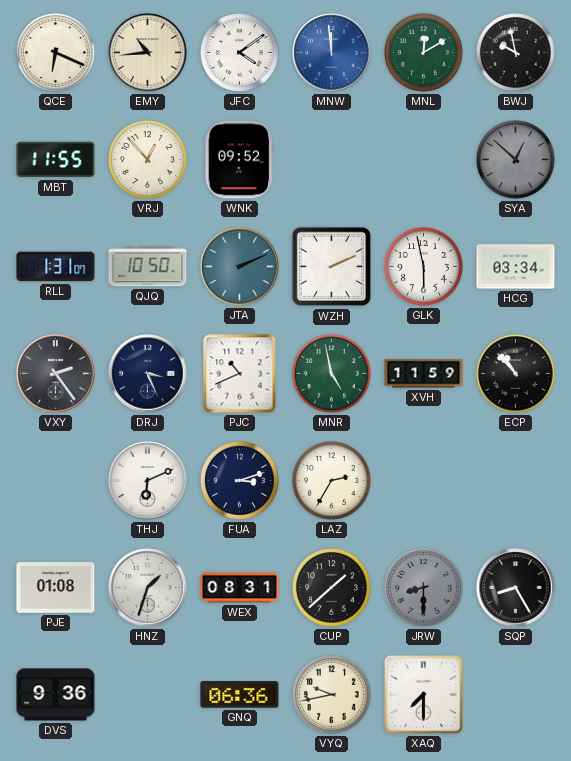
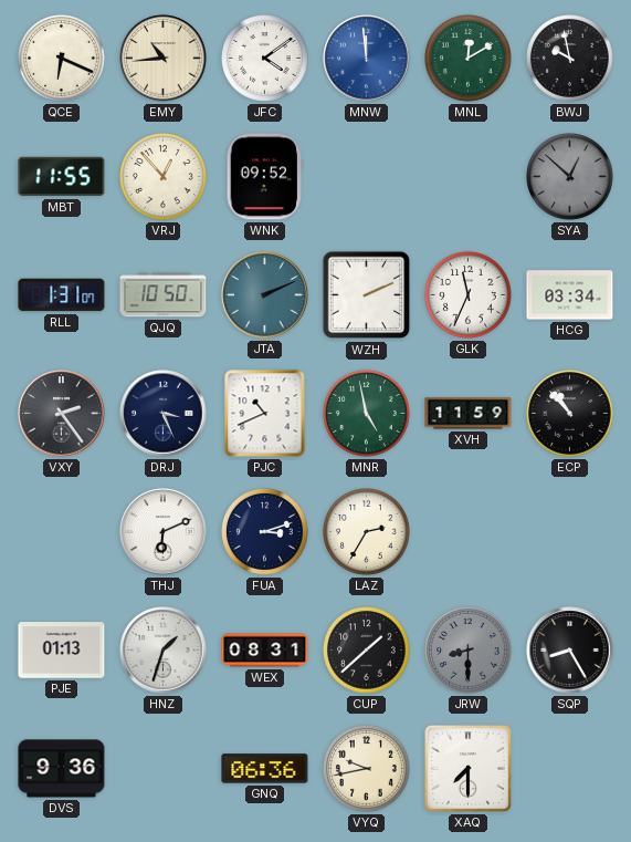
GLK: 5:58 -> 11:34
PJE: 01:08 -> 01:13
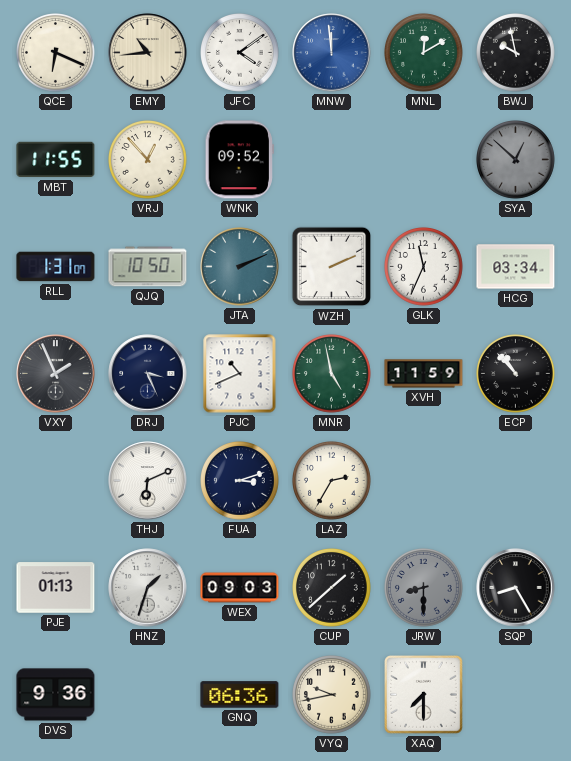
VXY: 2:24 -> 1:56
WEX: 08:31 -> 09:03
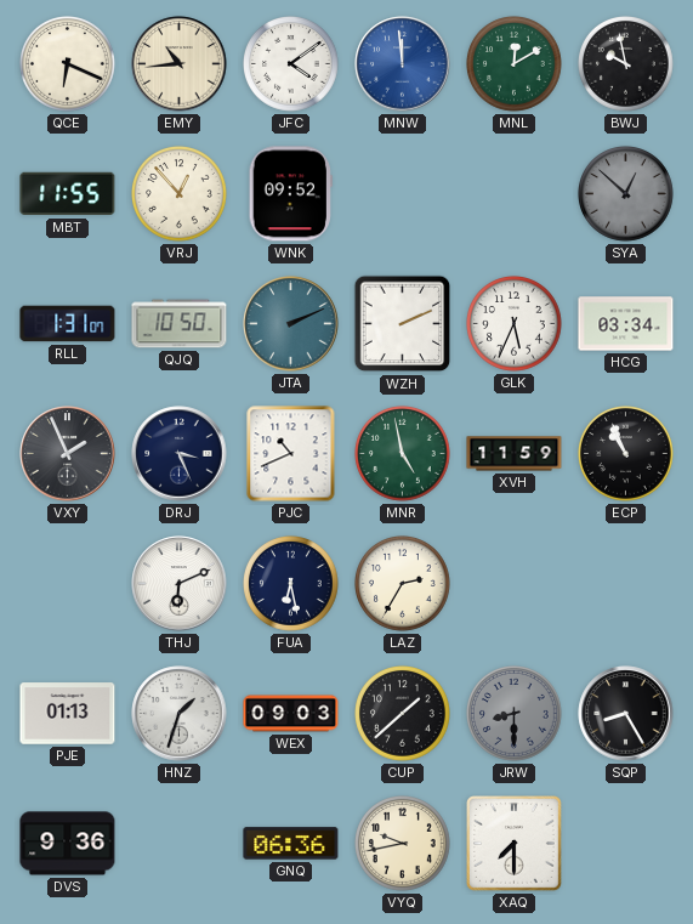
GLK: 11:34 -> 5:34
ECP: 10:53 -> 10:56
FUA: 3:12 -> 6:28
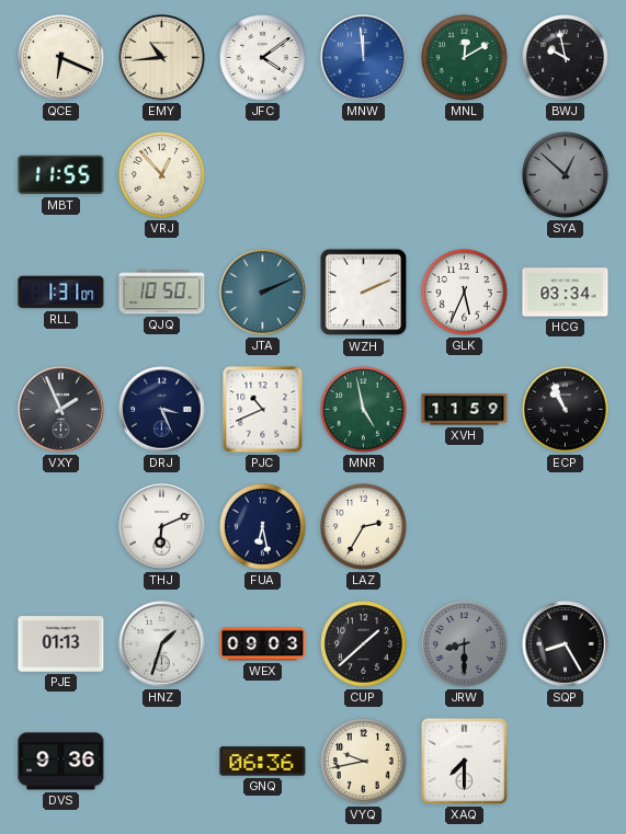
WNK: 09:52 -> none
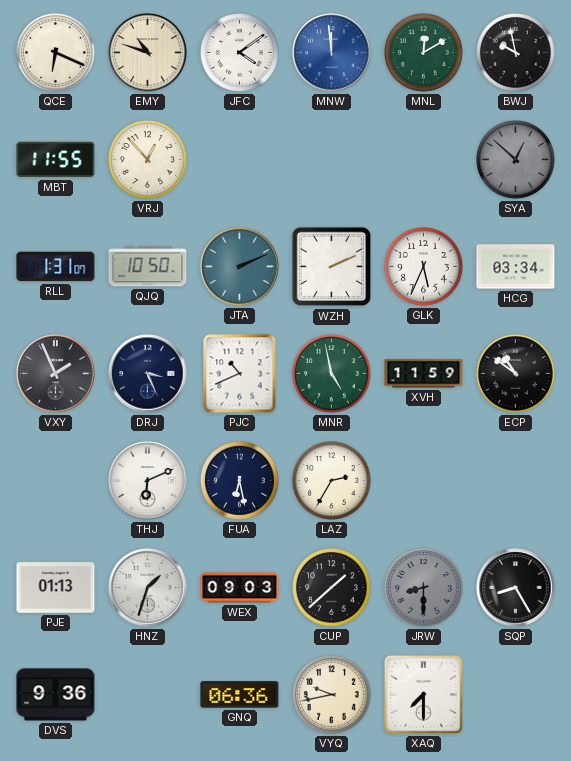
EMY: 10:44 -> 10:48
ECP: 10:56 -> 10:51
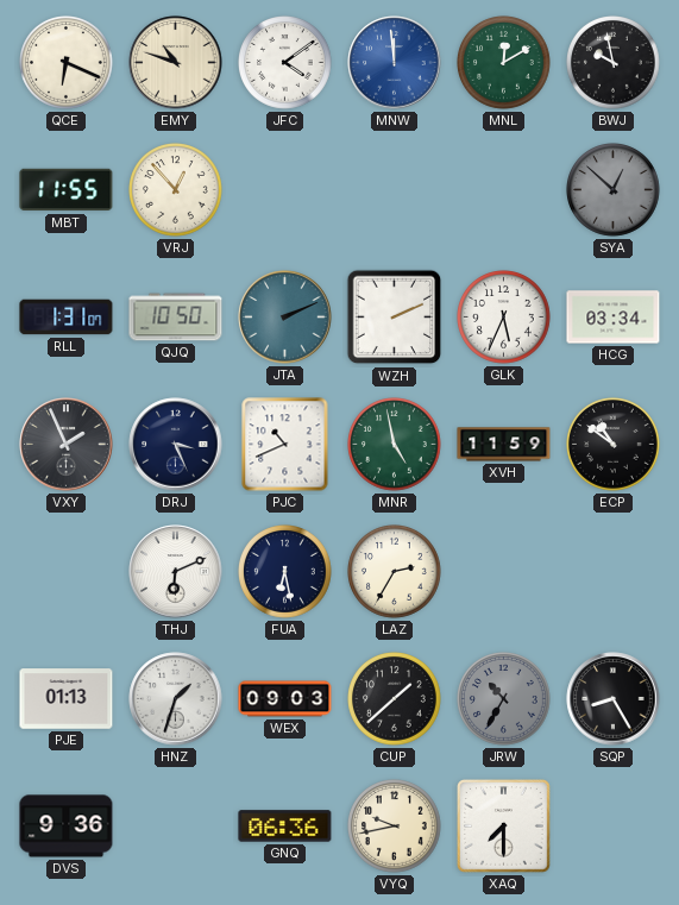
JRW: 8:30 -> 10:35
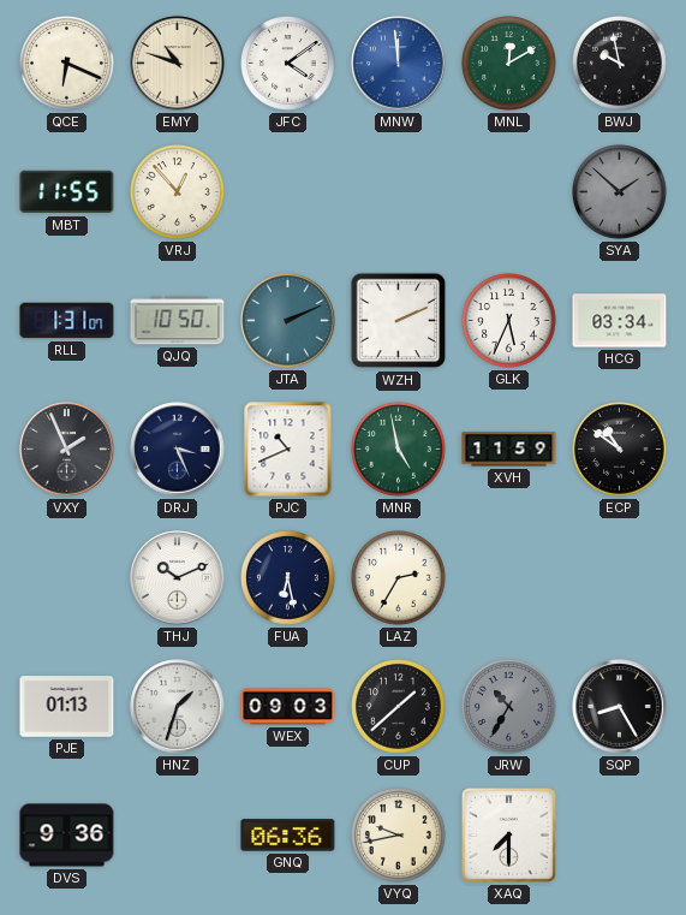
SYA: 12:52 -> 1:52
THJ: 6:11 -> 10:11
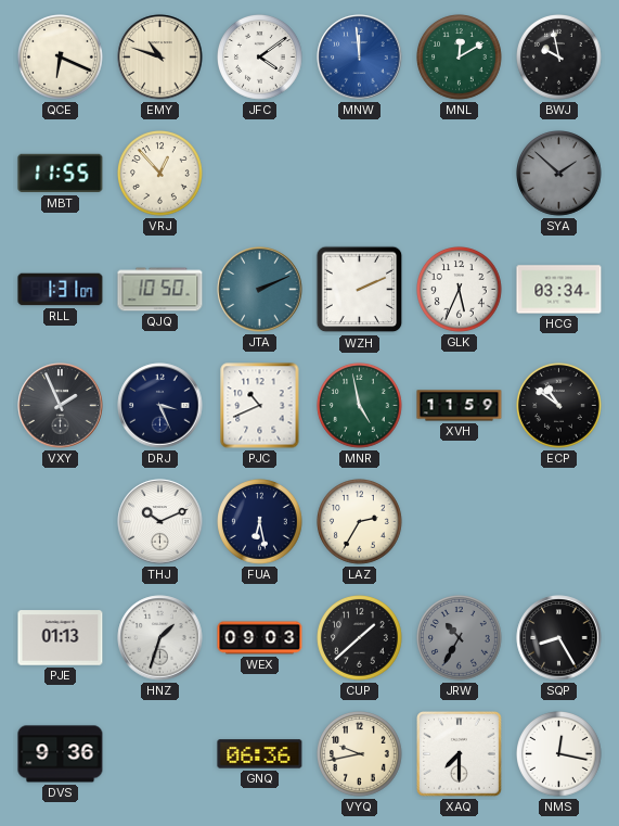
NMS: none -> 12:17
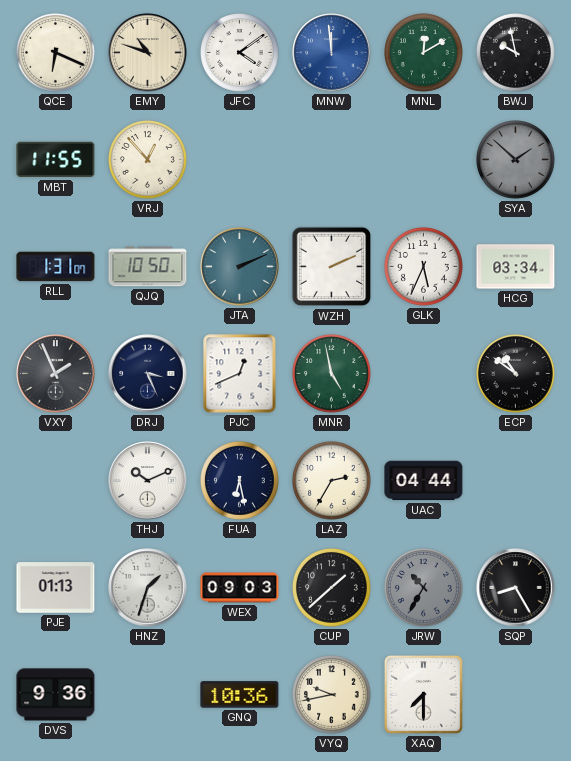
PJC: 10:41 -> 12:41
XVH: 11:59 -> none
UAC: none -> 04:44
GNQ: 06:36 -> 10:36
NMS: 12:17 -> none
